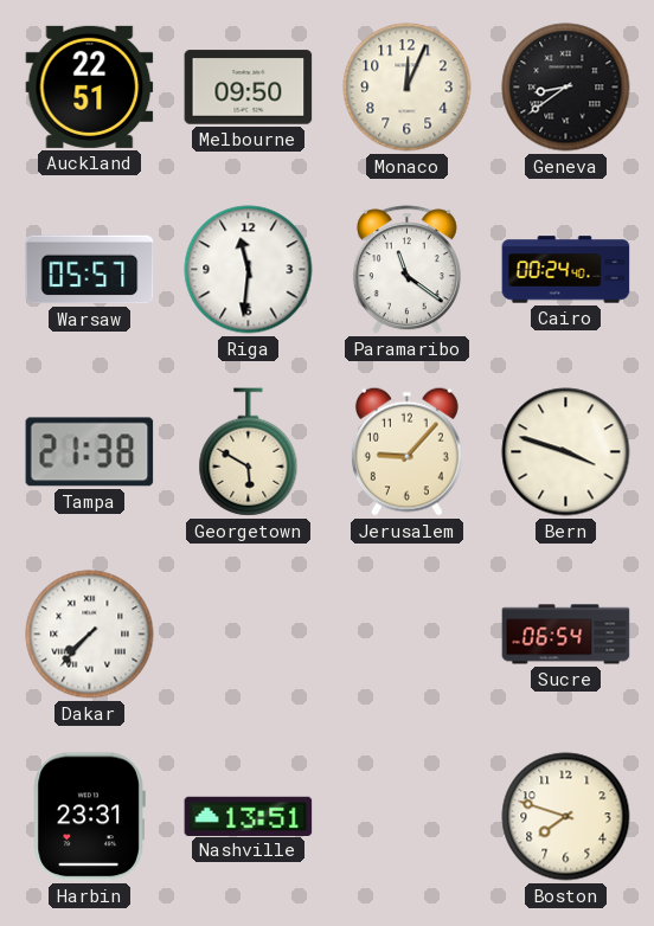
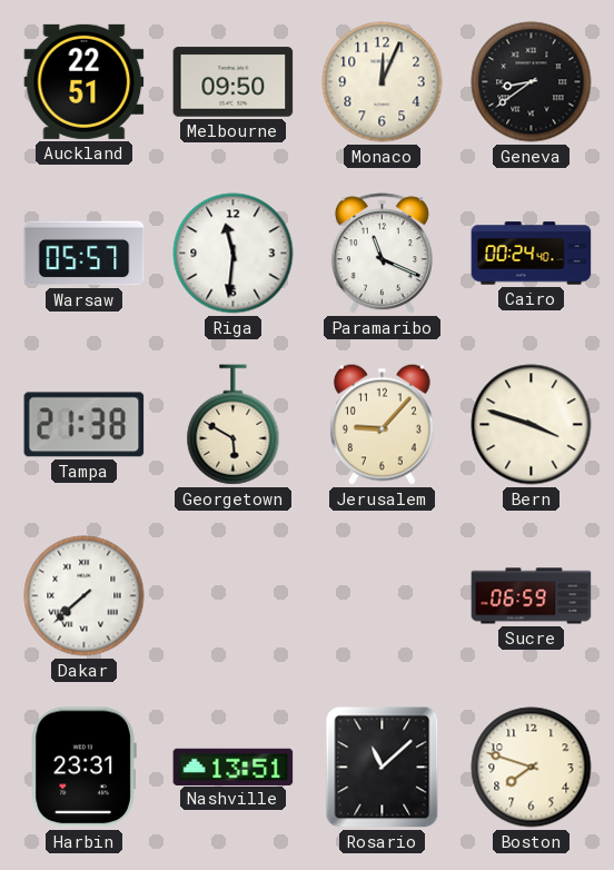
Paramaribo: 11:21 -> 11:19
Dakar: 7:37 -> 7:38
Sucre: 06:54 -> 06:59
Rosario: none -> 11:08
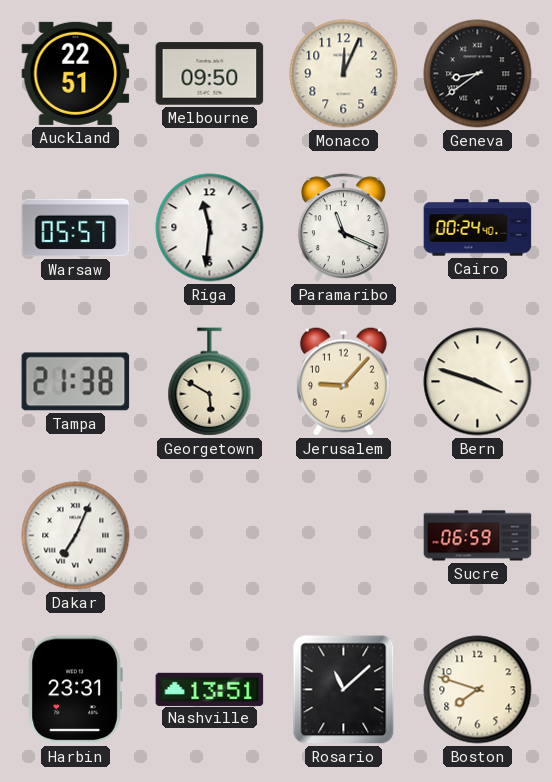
Dakar: 7:38 -> 7:04
